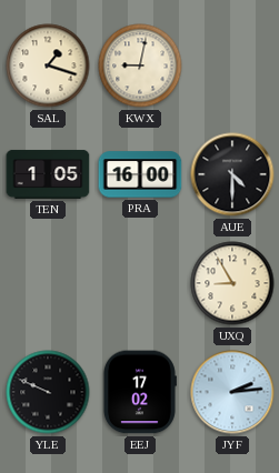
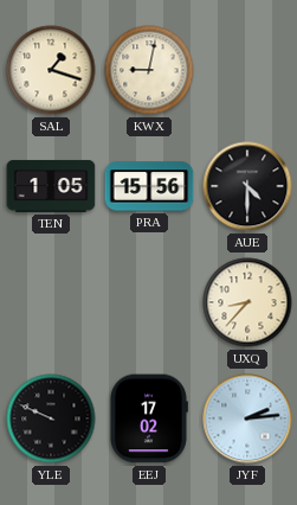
PRA: 16:00 -> 15:56
UXQ: 8:55 -> 8:37
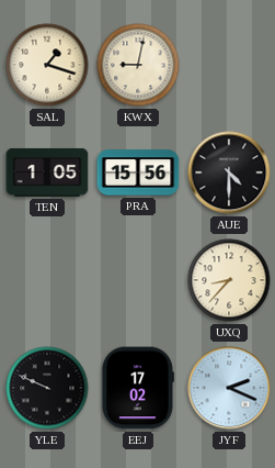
JYF: 2:14 -> 2:19
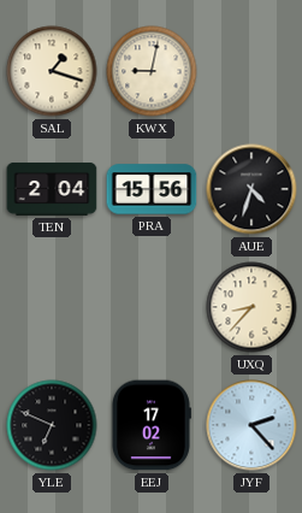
TEN: 1:05 -> 2:04
AUE: 4:30 -> 4:33
YLE: 9:49 -> 6:49
JYF: 2:19 -> 2:23
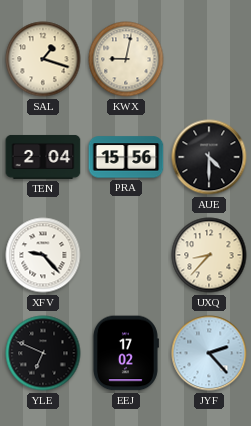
AUE: 4:33 -> 4:30
XFV: none -> 9:23
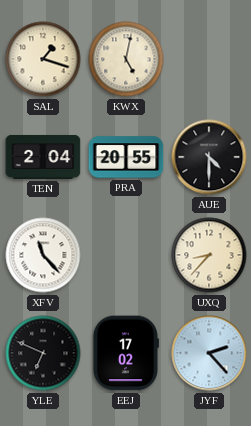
KWX: 9:02 -> 5:02
PRA: 15:56 -> 20:55
XFV: 9:23 -> 11:23
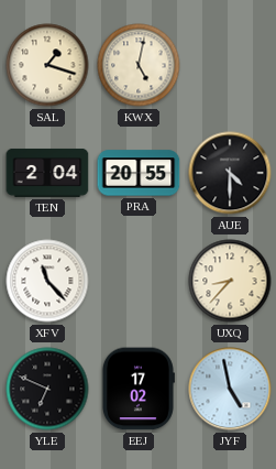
JYF: 2:23 -> 4:58
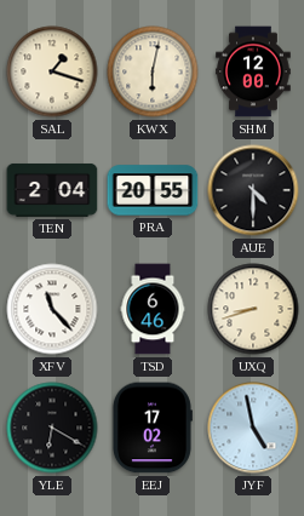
KWX: 5:02 -> 6:02
SHM: none -> 12:00
TSD: none -> 6:46
UXQ: 8:37 -> 8:42
YLE: 6:49 -> 6:20
